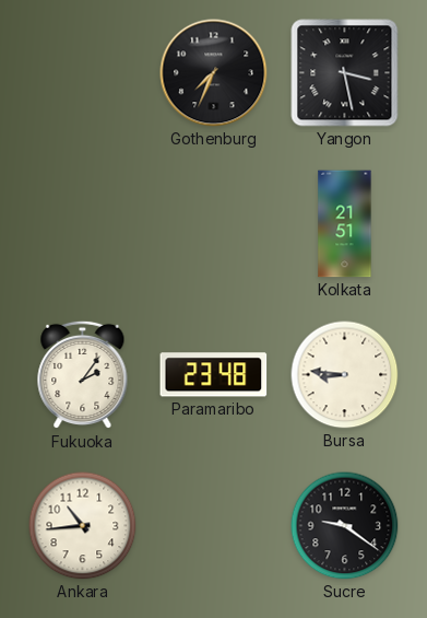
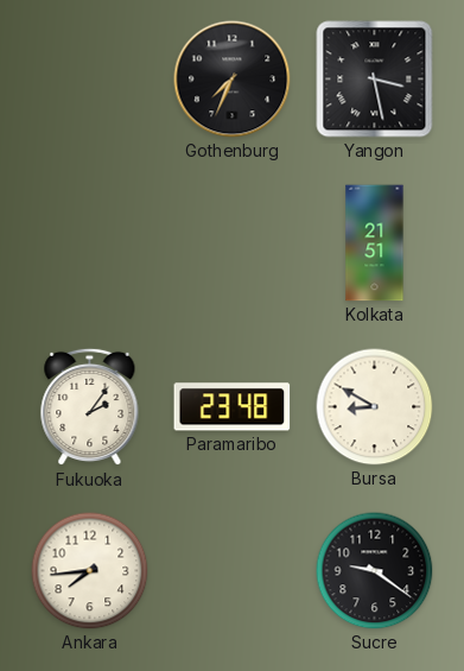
Bursa: 8:46 -> 8:50
Ankara: 10:44 -> 7:44
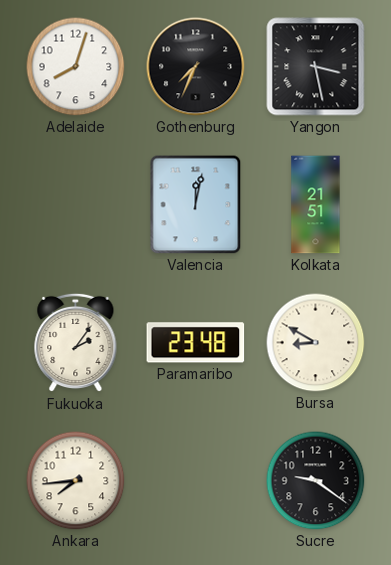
Adelaide: none -> 8:03
Valencia: none -> 12:02
